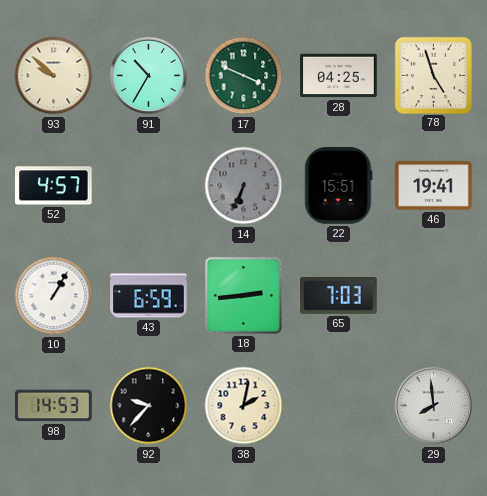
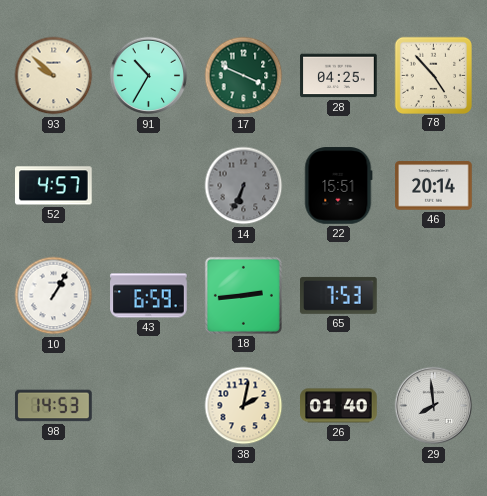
78: 4:57 -> 4:53
46: 19:41 -> 20:14
65: 7:03 -> 7:53
92: 9:37 -> none
26: none -> 01:40
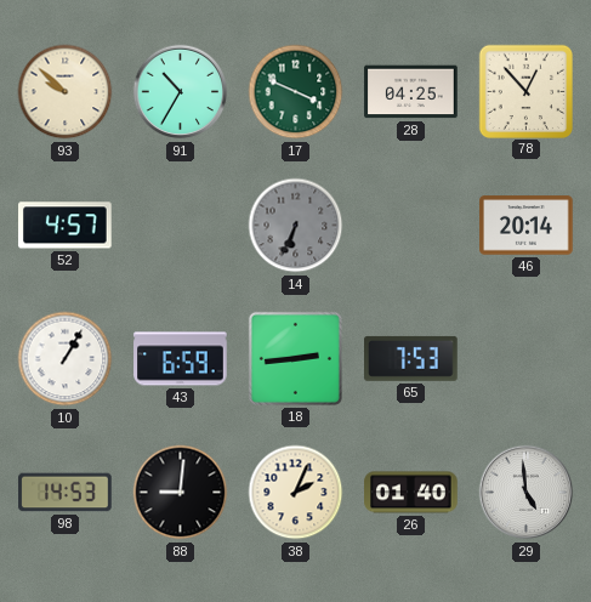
78: 4:53 -> 12:53
22: 15:51 -> none
88: none -> 9:01
38: 2:02 -> 2:04
29: 7:59 -> 4:59
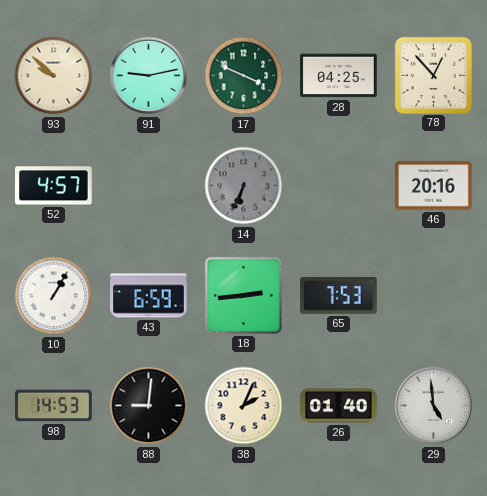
91: 10:35 -> 9:13
46: 20:14 -> 20:16
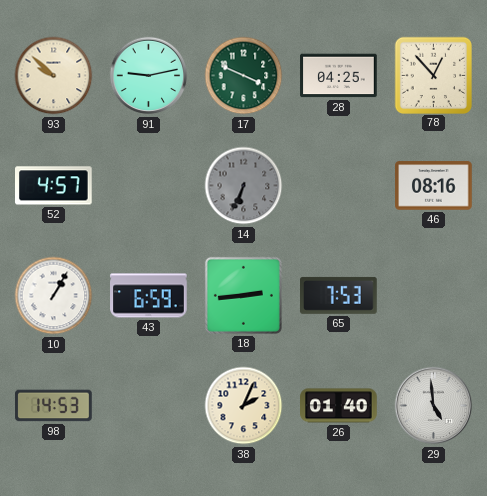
46: 20:16 -> 08:16
88: 9:01 -> none
